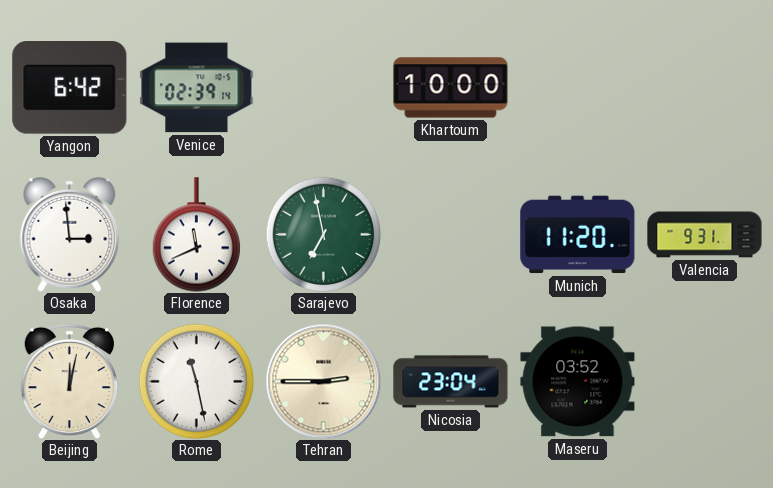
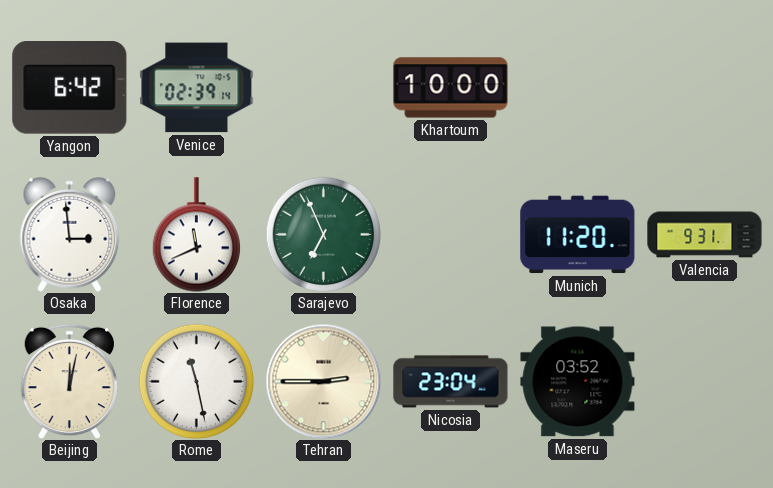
Sarajevo: 6:58 -> 6:56
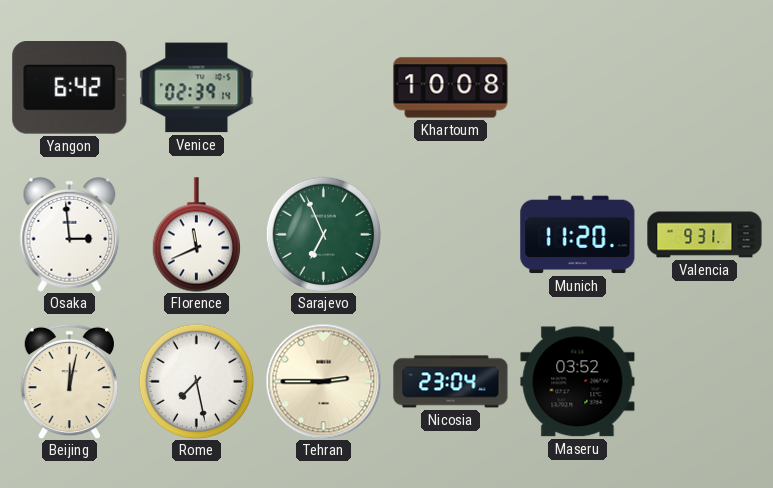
Khartoum: 10:00 -> 10:08
Rome: 11:28 -> 7:28
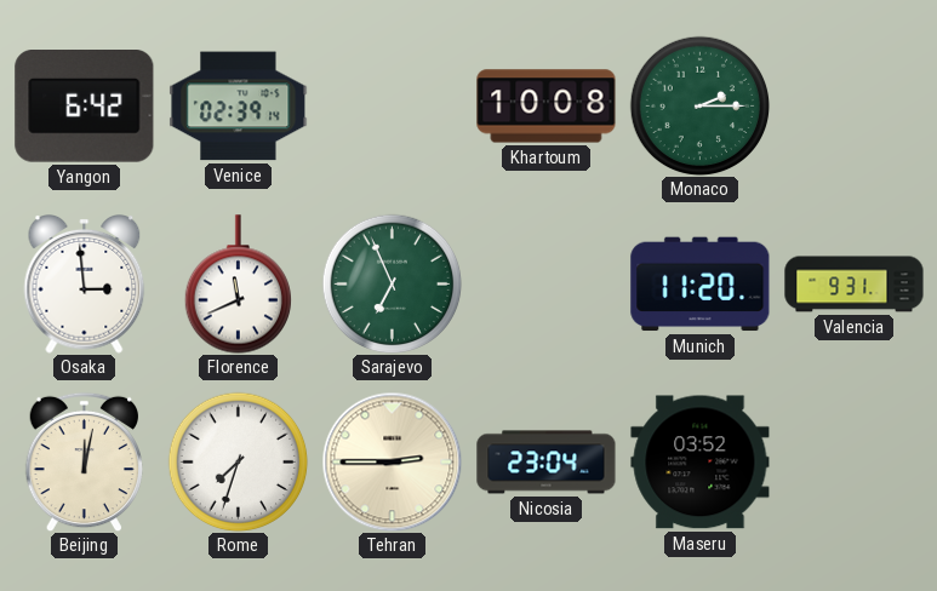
Monaco: none -> 2:15
Rome: 7:28 -> 7:33
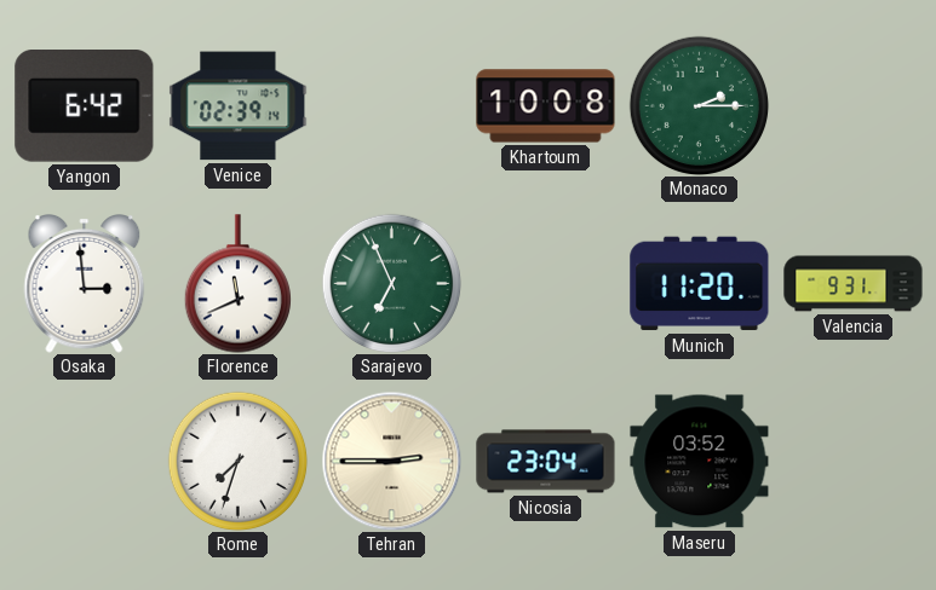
Beijing: 12:02 -> none
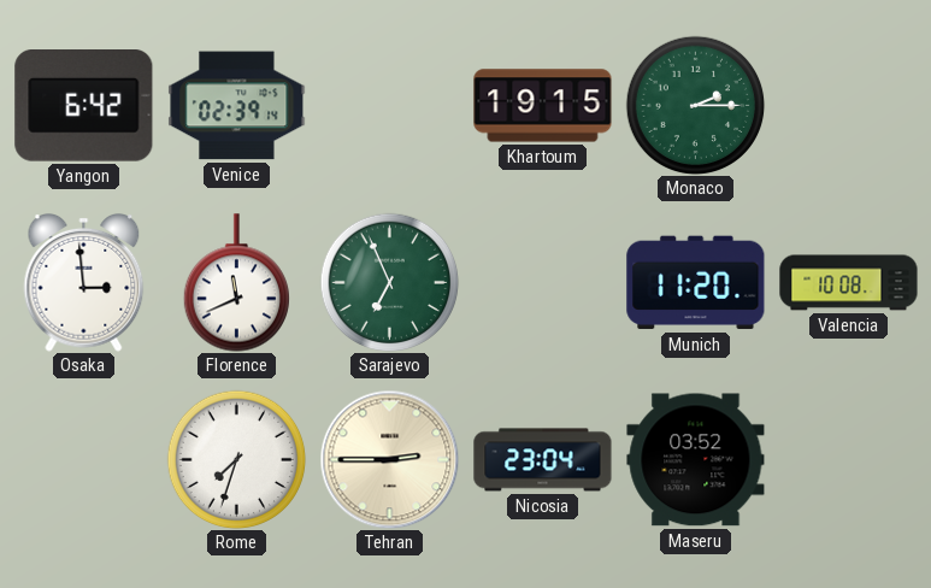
Khartoum: 10:08 -> 19:15
Valencia: 9:31 -> 10:08
